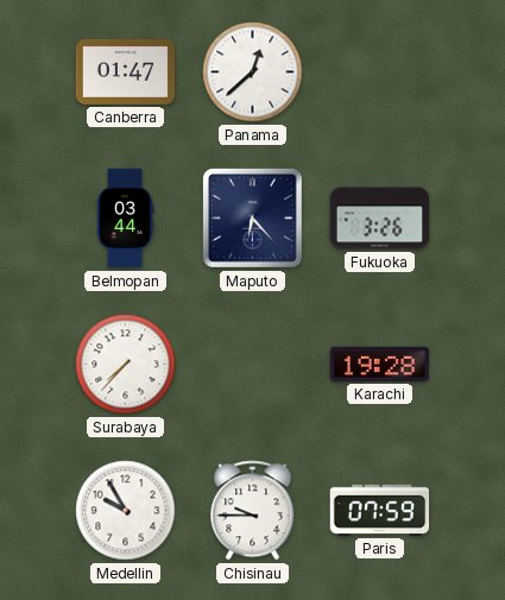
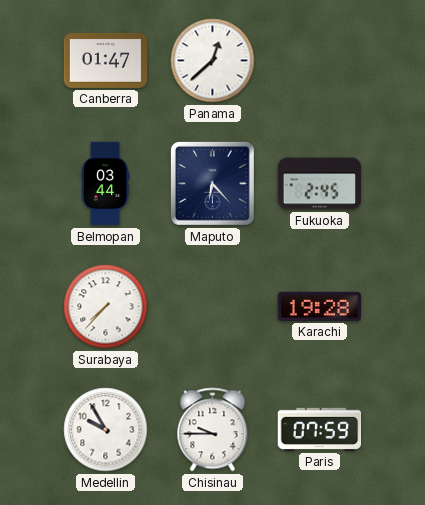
Fukuoka: 3:26 -> 2:45
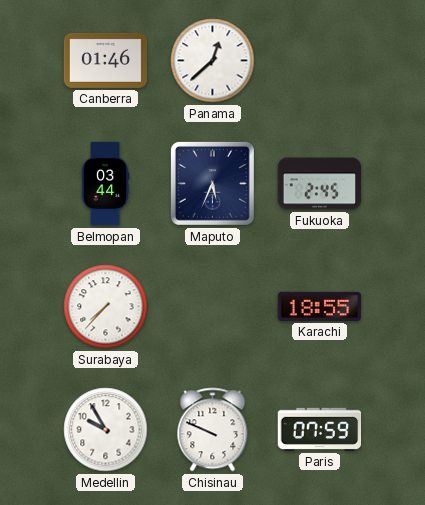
Canberra: 01:47 -> 01:46
Maputo: 6:23 -> 5:34
Karachi: 19:28 -> 18:55
Chisinau: 9:45 -> 9:49
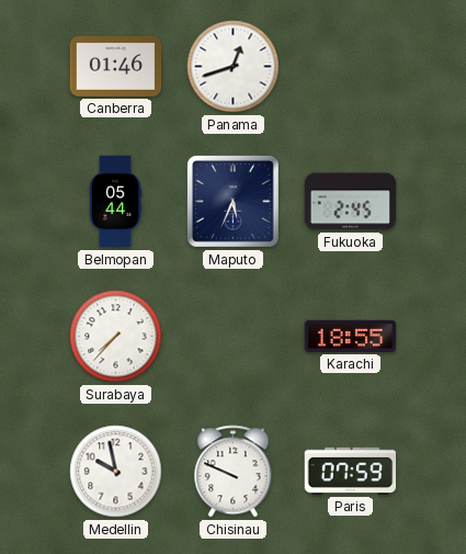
Panama: 12:38 -> 12:42
Belmopan: 03:44 -> 05:44
Medellin: 9:55 -> 9:58
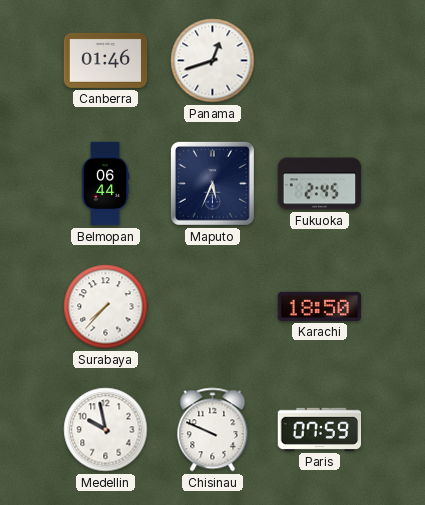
Belmopan: 05:44 -> 06:44
Karachi: 18:55 -> 18:50
